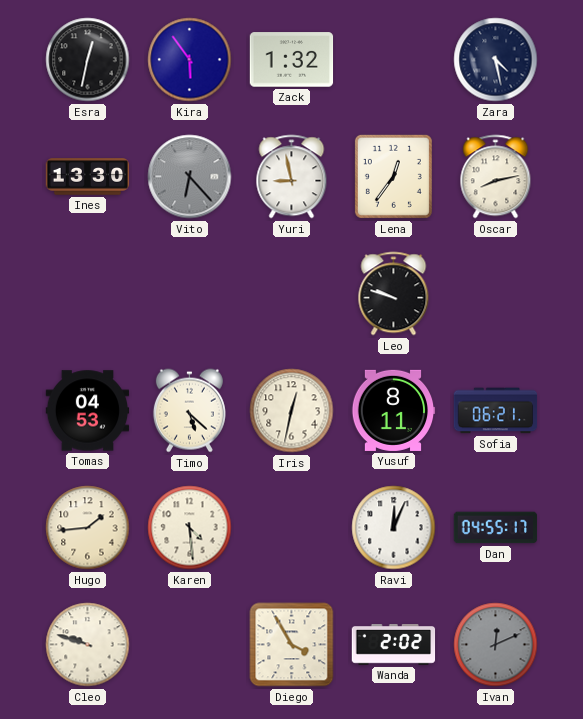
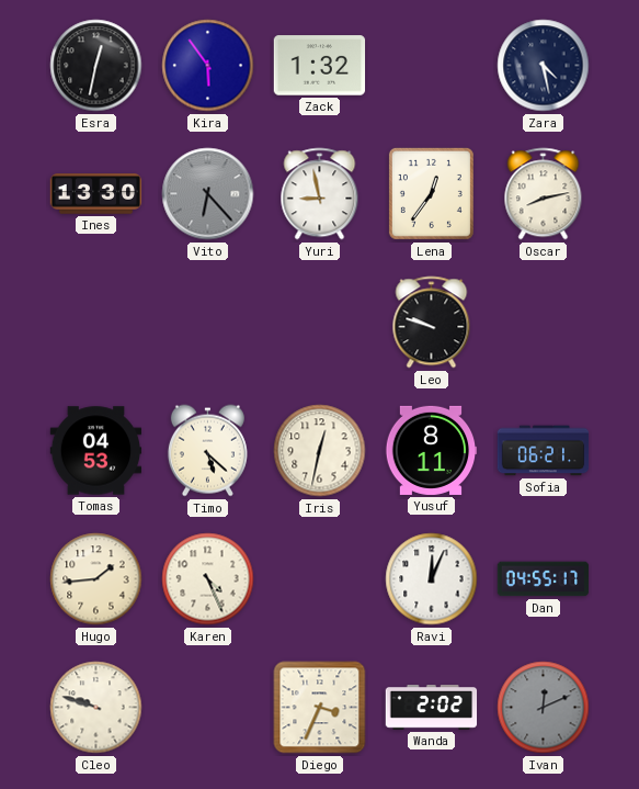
Karen: 4:29 -> 4:26
Diego: 3:55 -> 3:34
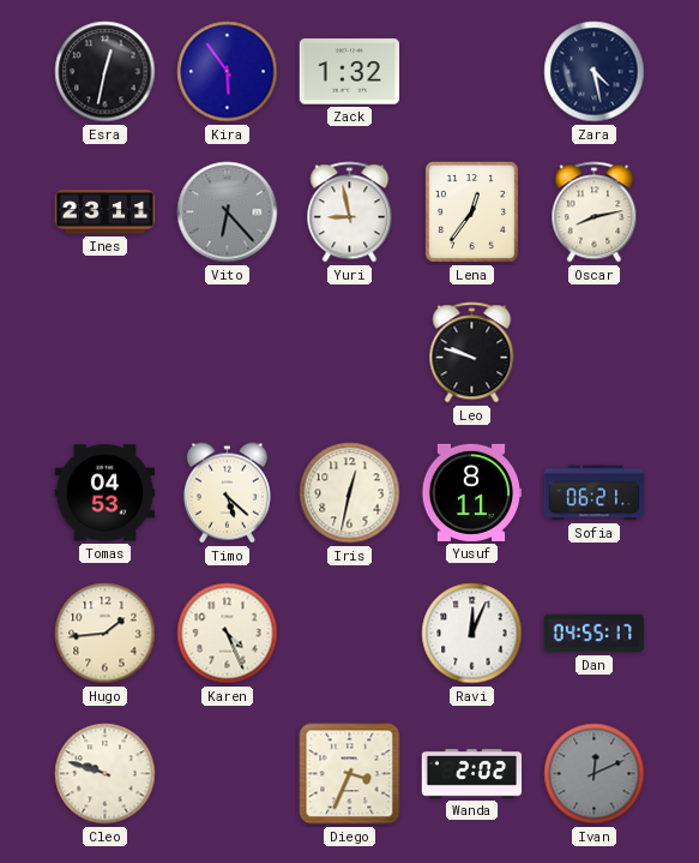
Ines: 13:30 -> 23:11
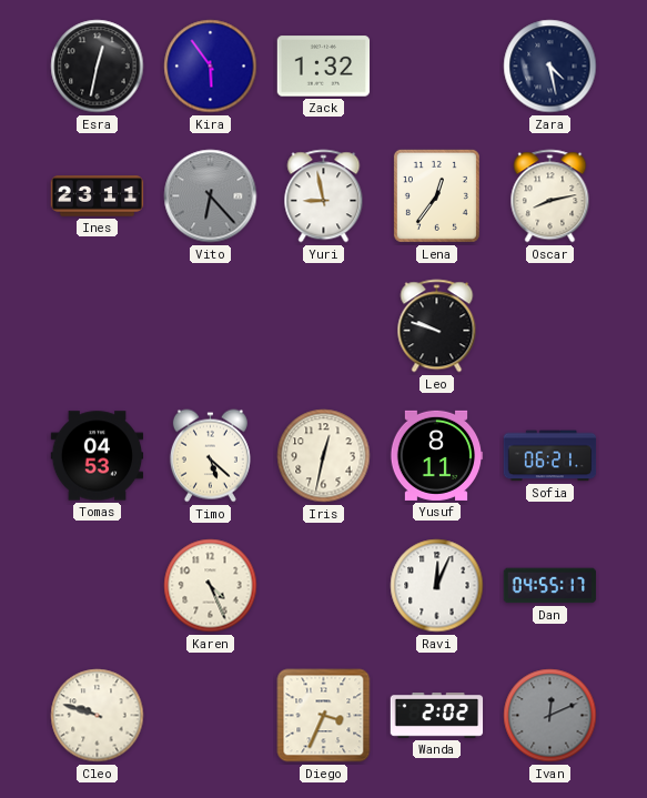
Hugo: 1:44 -> none
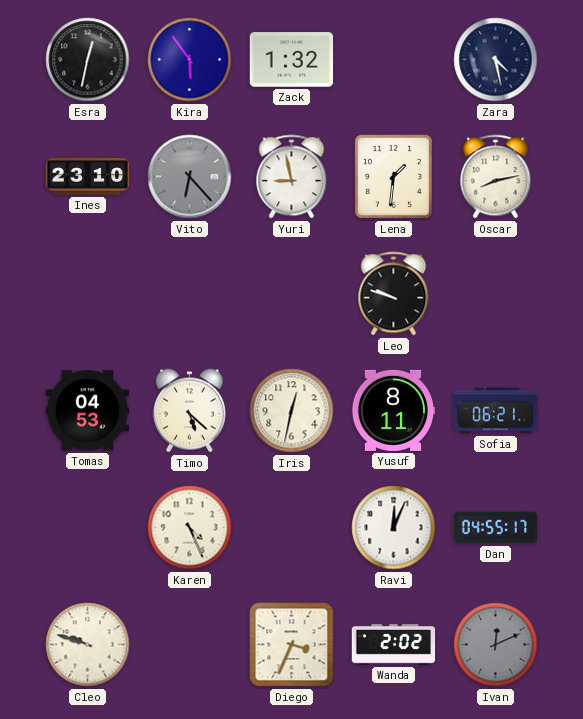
Ines: 23:11 -> 23:10
Lena: 12:36 -> 1:31
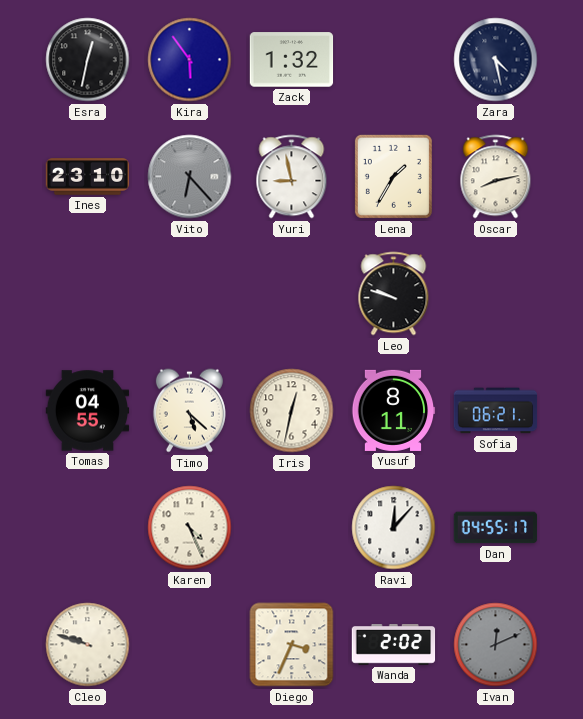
Lena: 1:31 -> 1:35
Tomas: 04:53 -> 04:55
Ravi: 12:04 -> 12:07
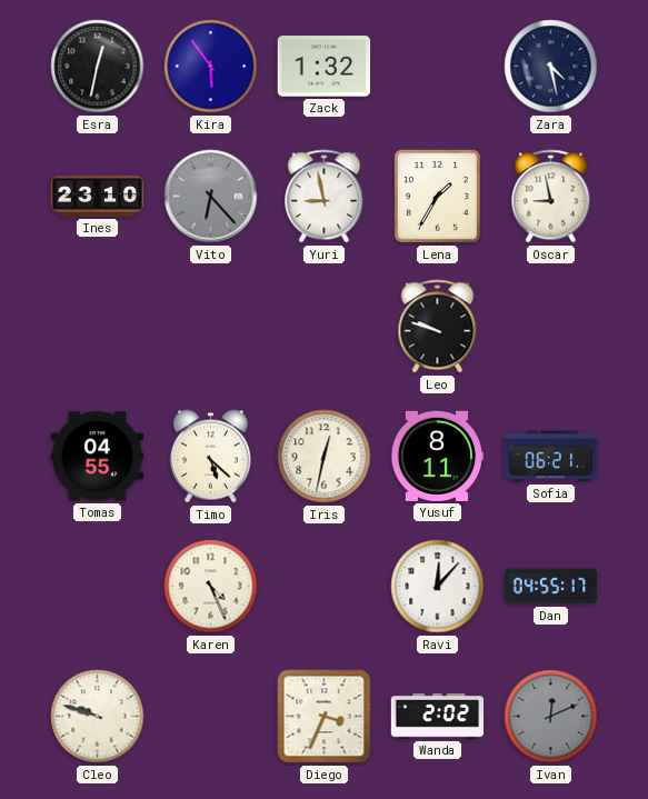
Oscar: 8:13 -> 8:58
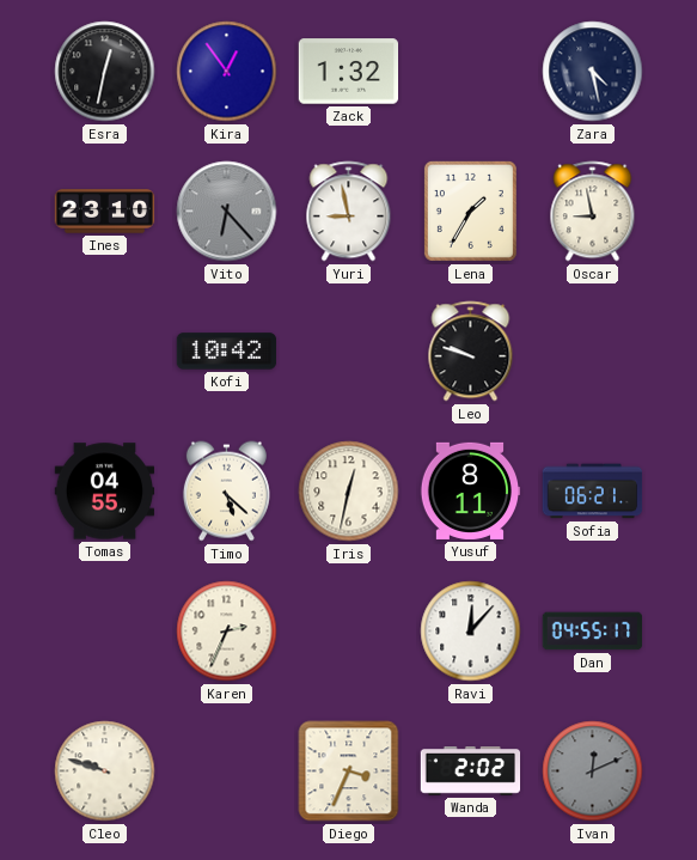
Kira: 5:54 -> 12:54
Kofi: none -> 10:42
Karen: 4:26 -> 2:34
